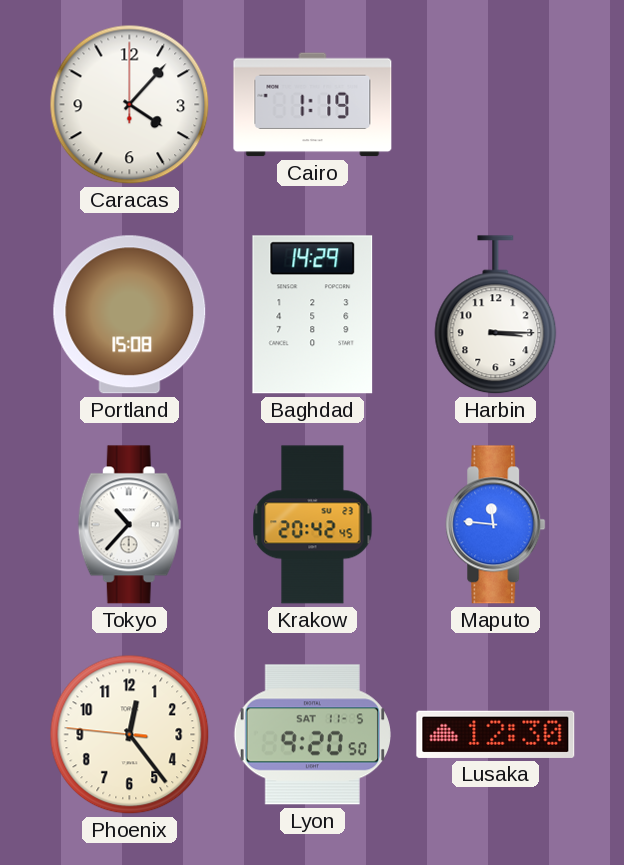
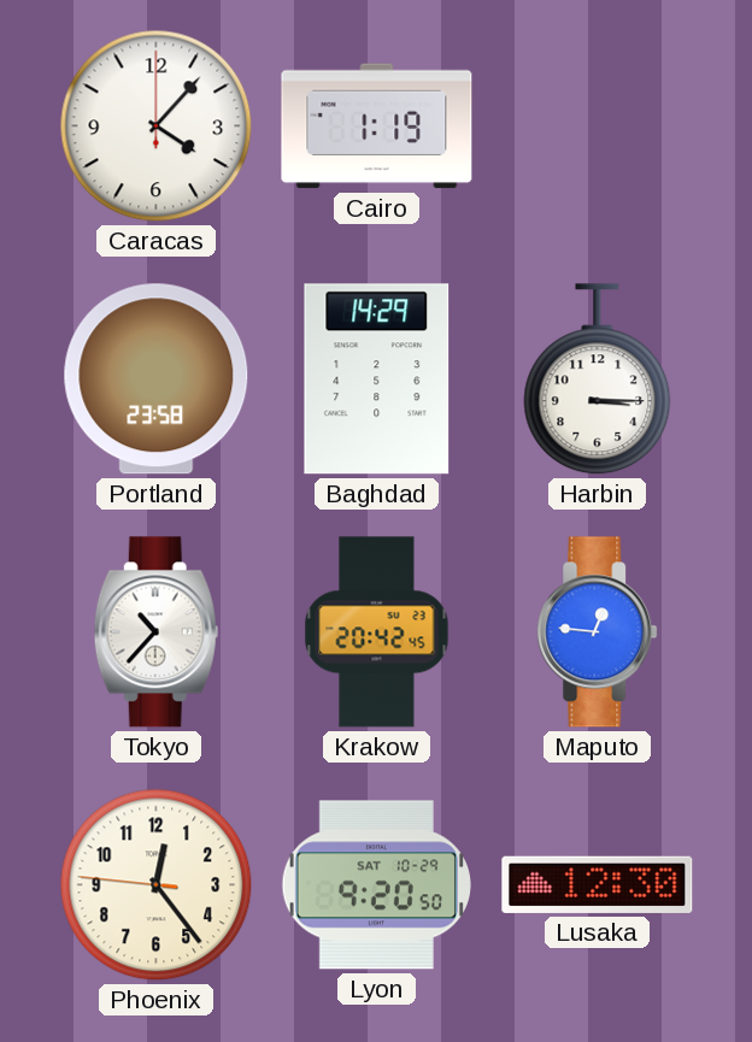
Portland: 15:08 -> 23:58
Maputo: 11:46 -> 12:46
Lyon date: SAT 11-5 -> SAT 10-29
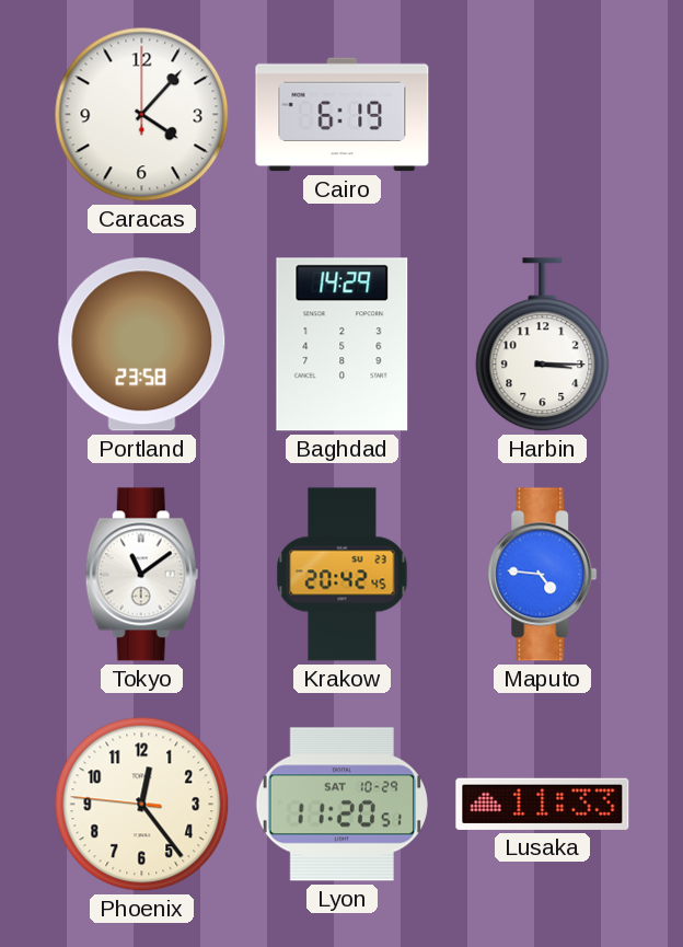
Cairo: 1:19 -> 6:19
Tokyo: 10:37 -> 11:09
Maputo: 12:46 -> 4:46
Lyon: 9:20 -> 11:20
Lusaka: 12:30 -> 11:33
